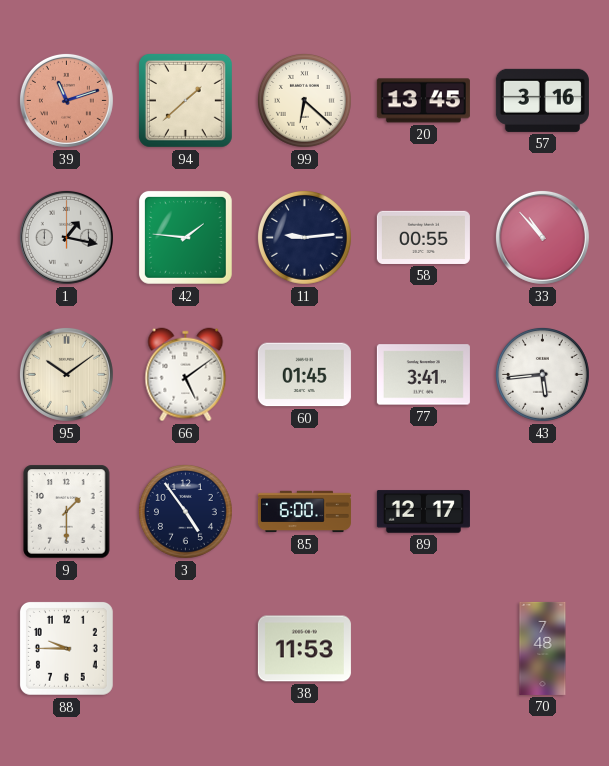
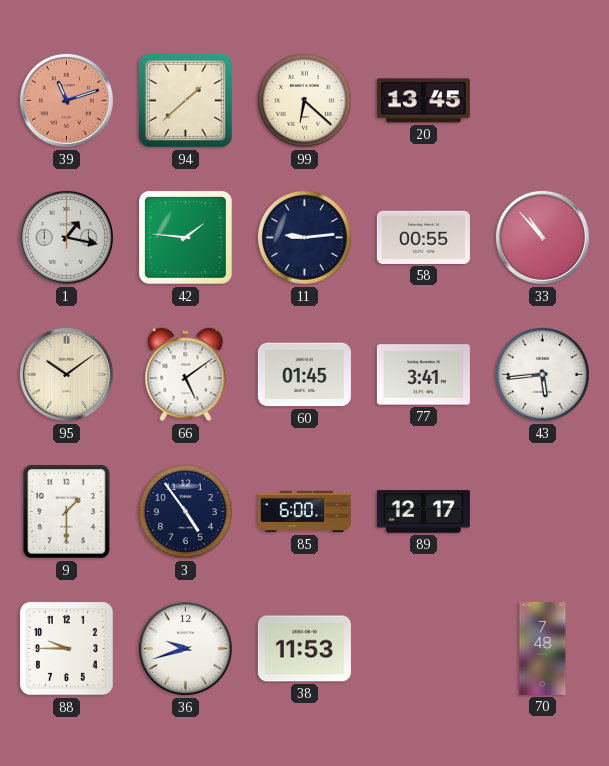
57: 3:16 -> none
36: none -> 9:42
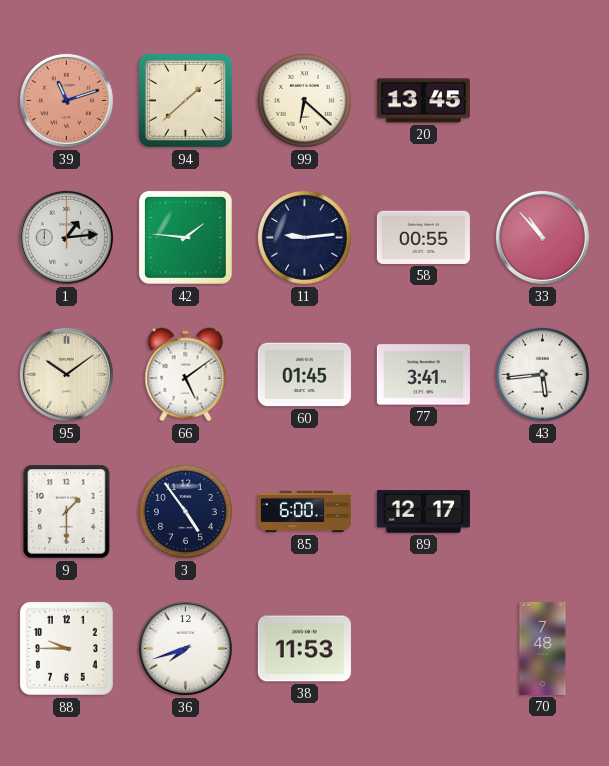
1: 1:17 -> 1:14
36: 9:42 -> 7:42
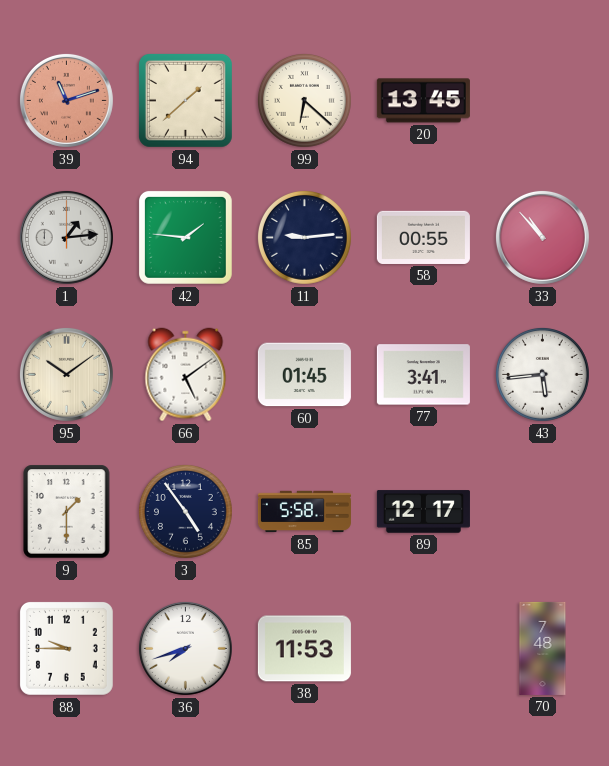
85: 6:00 -> 5:58
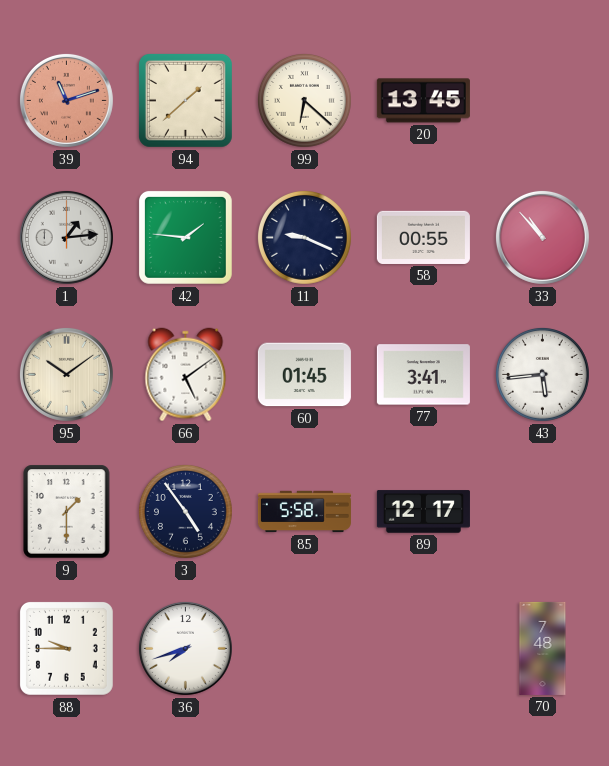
11: 9:14 -> 9:19
38: 11:53 -> none
